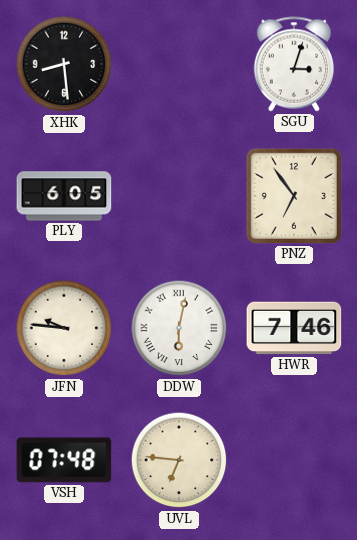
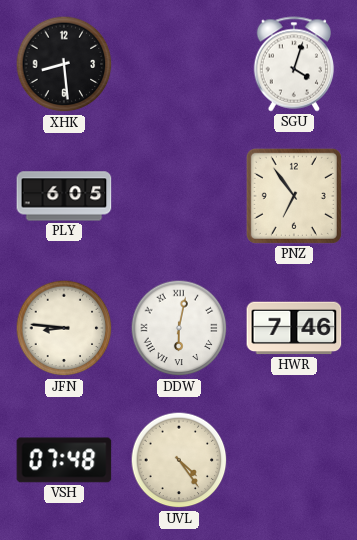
SGU: 3:03 -> 4:03
JFN: 9:46 -> 8:46
UVL: 6:46 -> 4:24
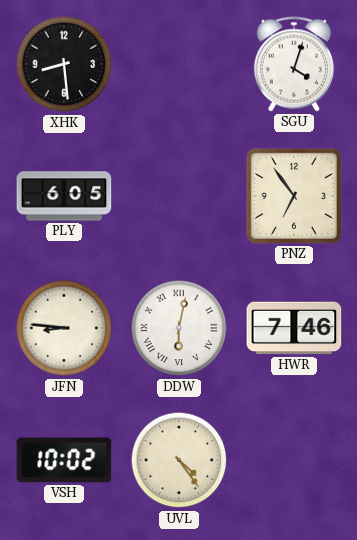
VSH: 07:48 -> 10:02
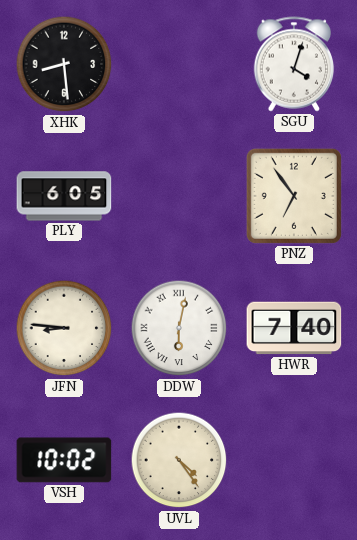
HWR: 7:46 -> 7:40
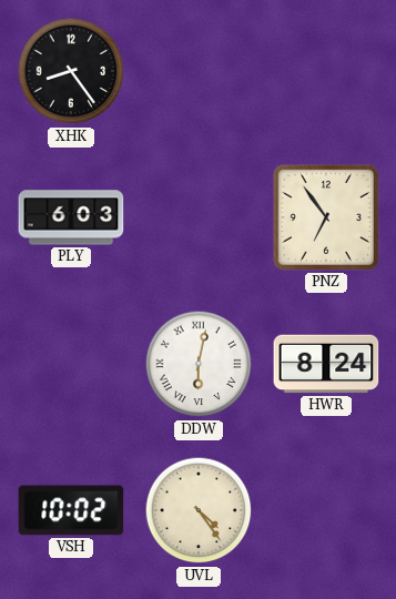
XHK: 8:29 -> 8:24
SGU: 4:03 -> none
PLY: 6:05 -> 6:03
JFN: 8:46 -> none
HWR: 7:40 -> 8:24
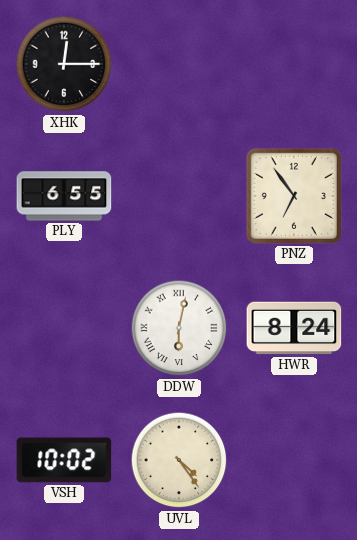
XHK: 8:24 -> 12:15
PLY: 6:03 -> 6:55
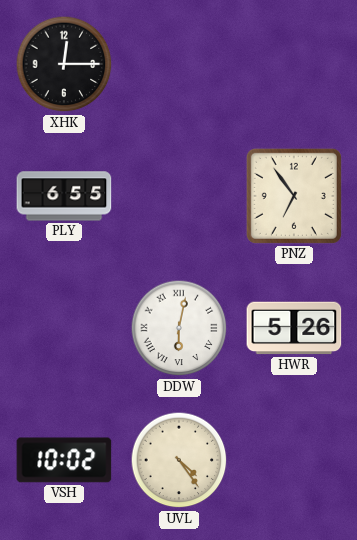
HWR: 8:24 -> 5:26
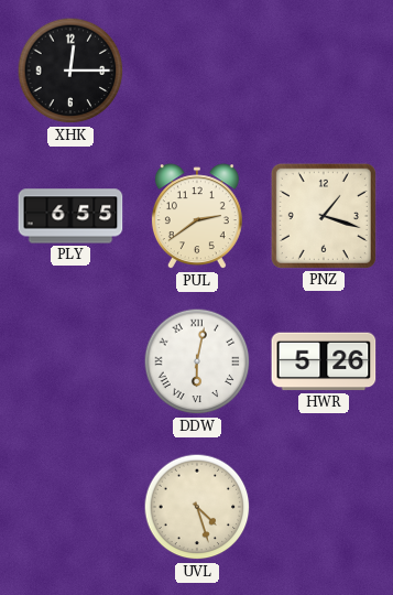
PUL: none -> 2:39
PNZ: 6:54 -> 1:18
VSH: 10:02 -> none
UVL: 4:24 -> 4:27
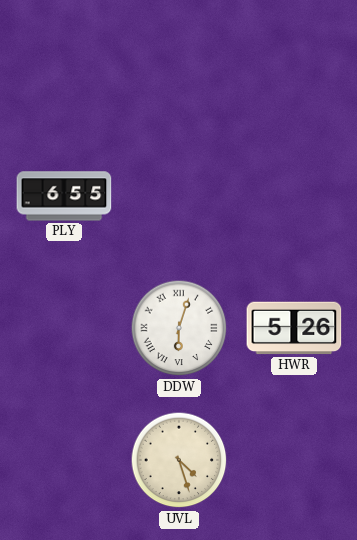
XHK: 12:15 -> none
PUL: 2:39 -> none
PNZ: 1:18 -> none
DDW: 6:02 -> 6:03
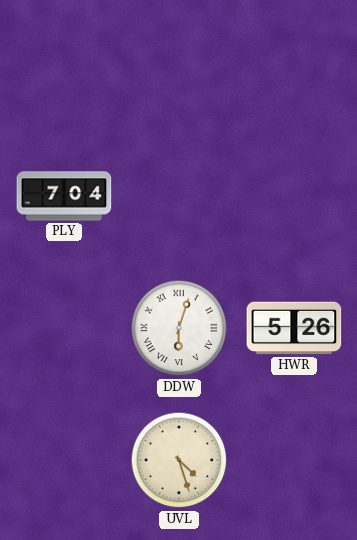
PLY: 6:55 -> 7:04
